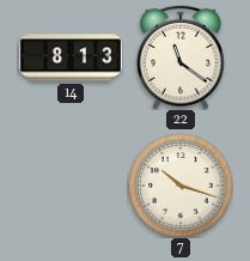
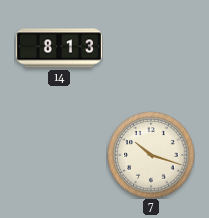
22: 11:21 -> none
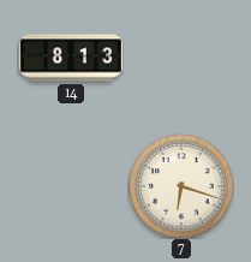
7: 10:18 -> 6:18
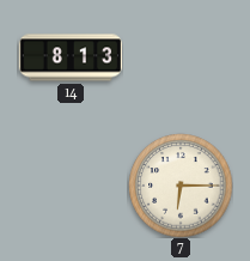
7: 6:18 -> 6:15
